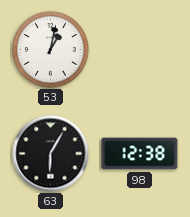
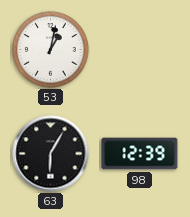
98: 12:38 -> 12:39
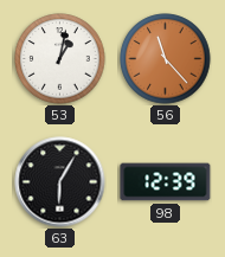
56: none -> 11:23
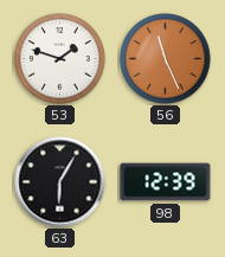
53: 1:02 -> 1:48
56: 11:23 -> 11:26
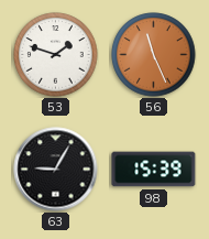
63: 6:05 -> 9:05
98: 12:39 -> 15:39
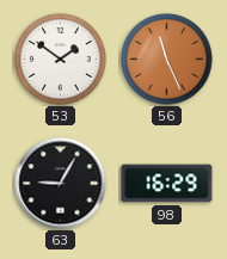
53: 1:48 -> 1:51
98: 15:39 -> 16:29
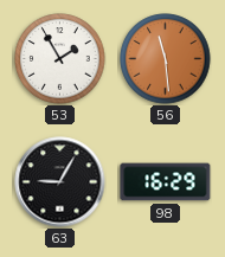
53: 1:51 -> 1:55
56: 11:26 -> 11:29
